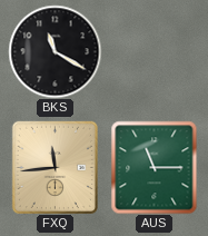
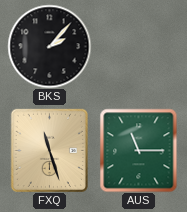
BKS: 11:20 -> 2:07
FXQ: 11:44 -> 11:27
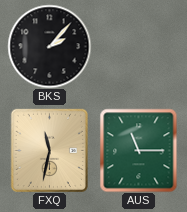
FXQ: 11:27 -> 11:32
